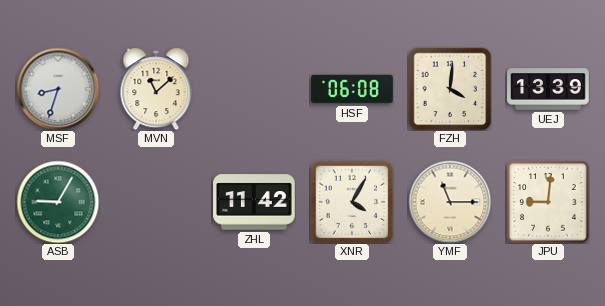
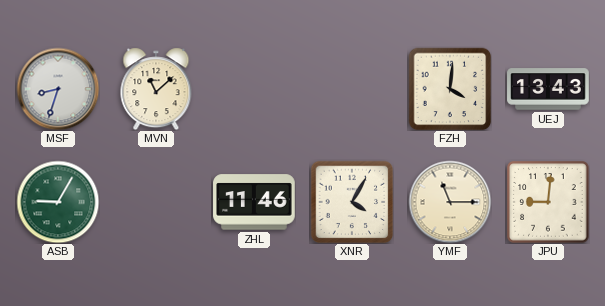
HSF: 06:08 -> none
UEJ: 13:39 -> 13:43
ZHL: 11:42 -> 11:46
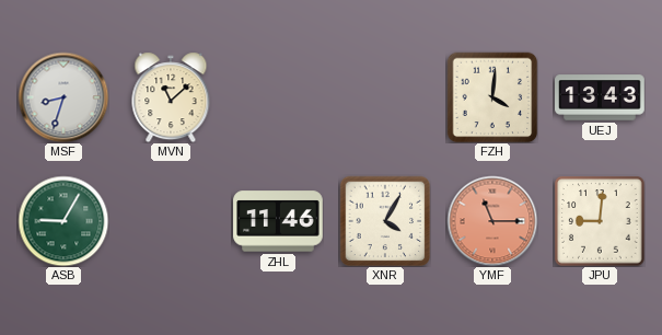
YMF dial: cream -> salmon
